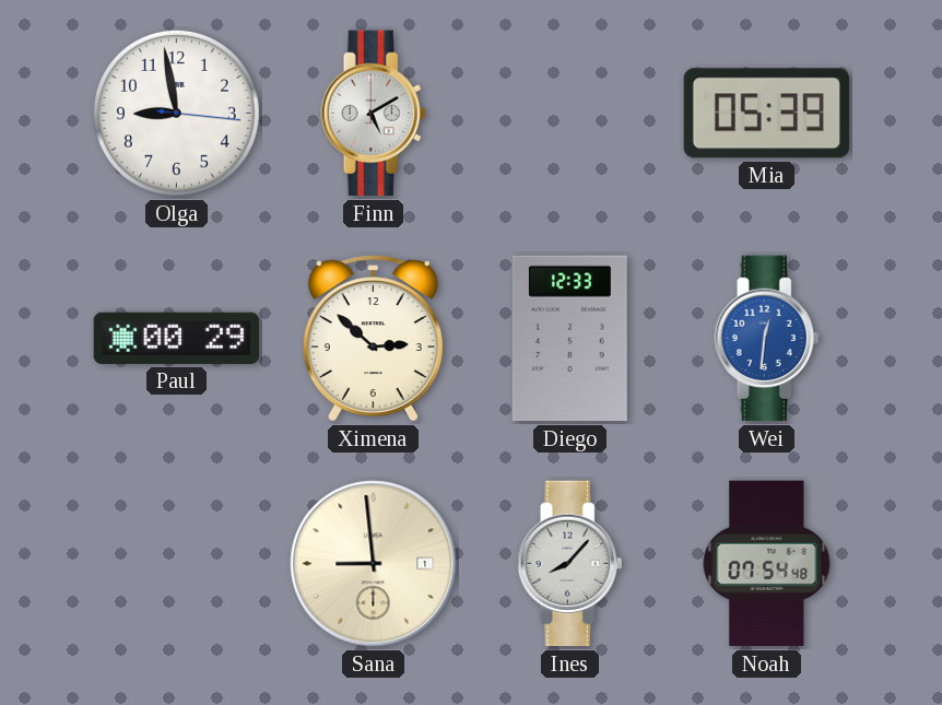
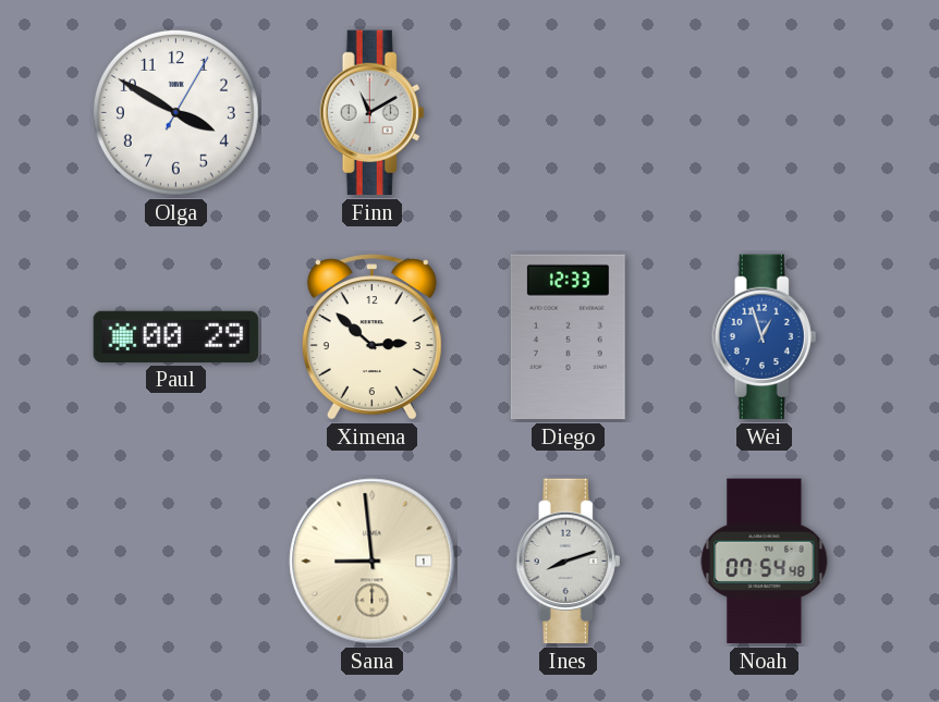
Olga: 8:58 -> 3:50
Finn: 5:10 -> 11:10
Mia: 05:39 -> none
Wei: 12:31 -> 12:57
Ines: 8:07 -> 8:12
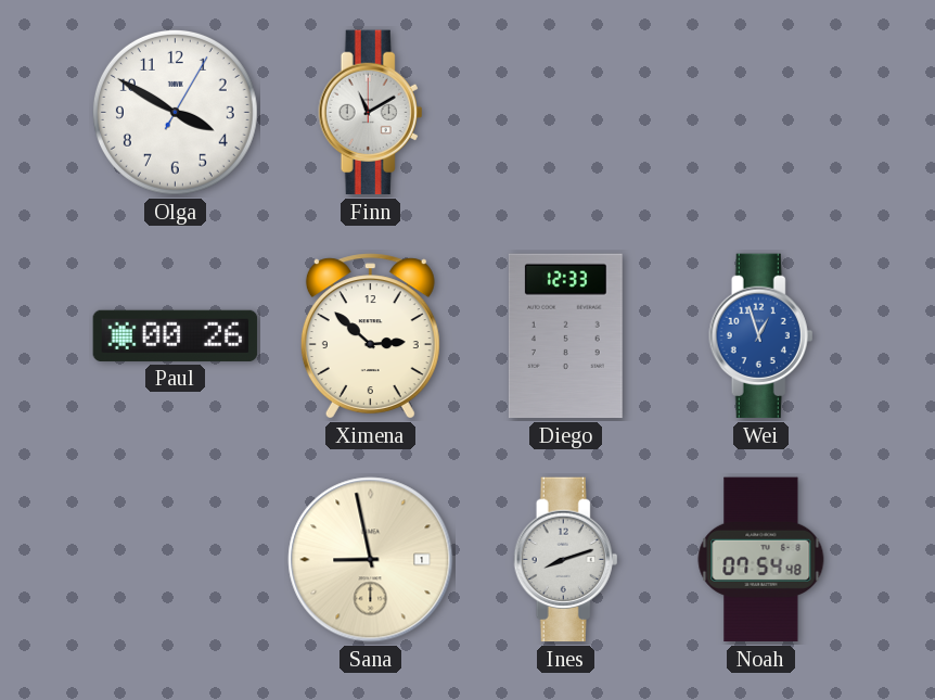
Paul: 00:29 -> 00:26
Sana: 8:59 -> 8:58
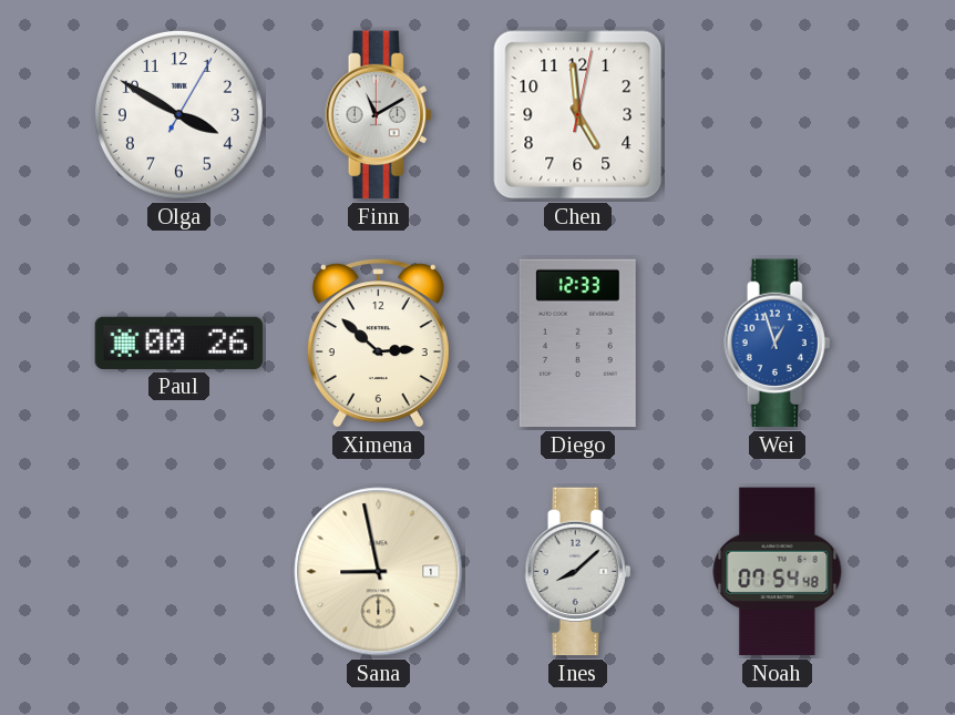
Chen: none -> 4:59
Ines: 8:12 -> 8:08
